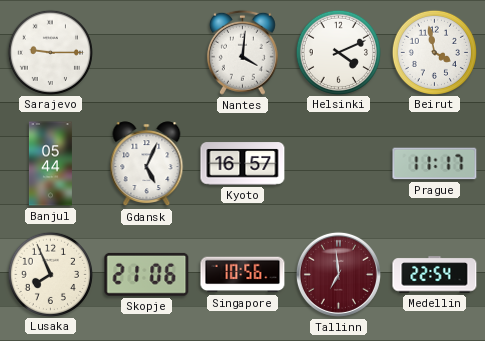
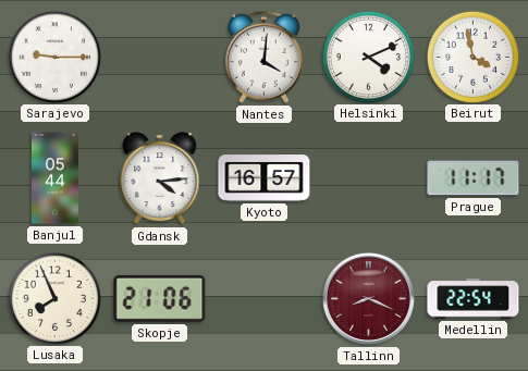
Gdansk: 5:04 -> 4:14
Singapore: 10:56 -> none
Tallinn: 6:59 -> 8:19
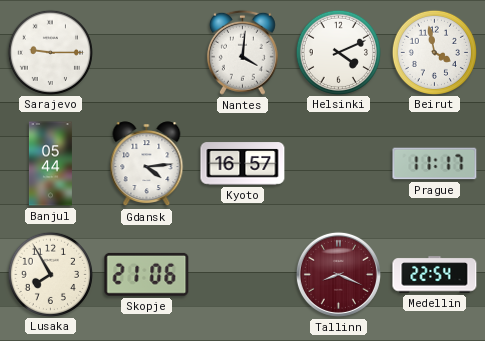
Lusaka: 7:56 -> 7:55
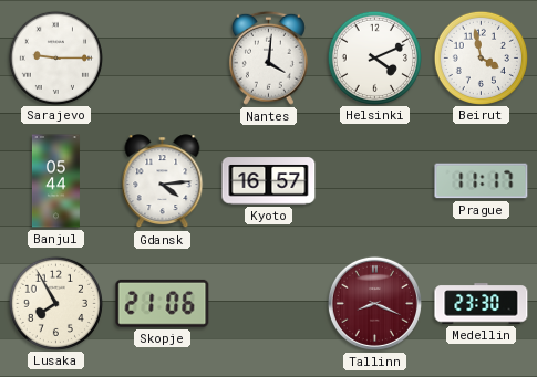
Medellin: 22:54 -> 23:30
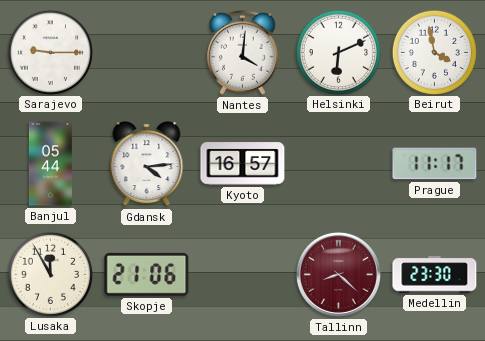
Helsinki: 4:11 -> 6:11
Lusaka: 7:55 -> 11:55
Tallinn: 8:19 -> 8:22
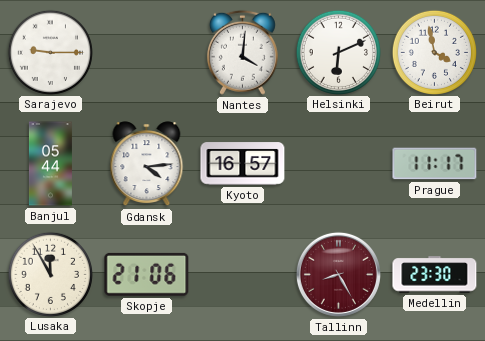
Tallinn: 8:22 -> 8:25
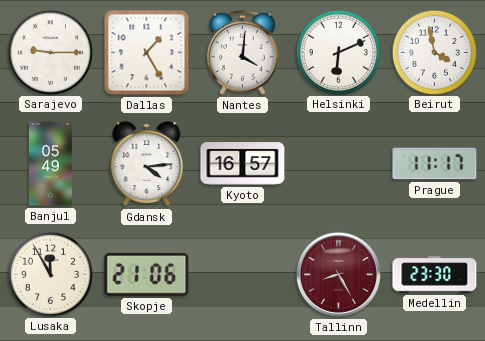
Dallas: none -> 1:25
Banjul: 05:44 -> 05:49
